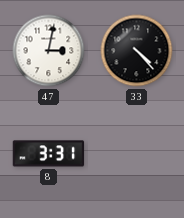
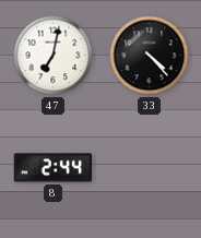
47: 3:02 -> 7:02
8: 3:31 -> 2:44
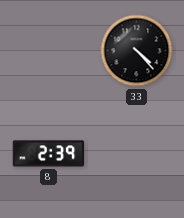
47: 7:02 -> none
8: 2:44 -> 2:39
